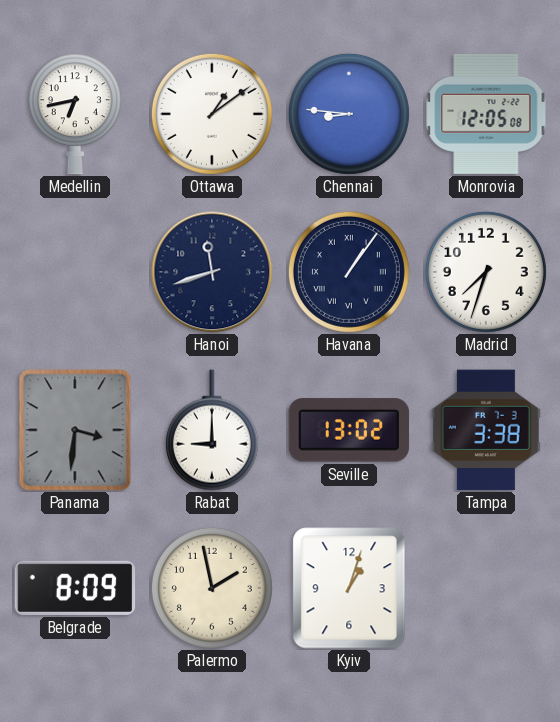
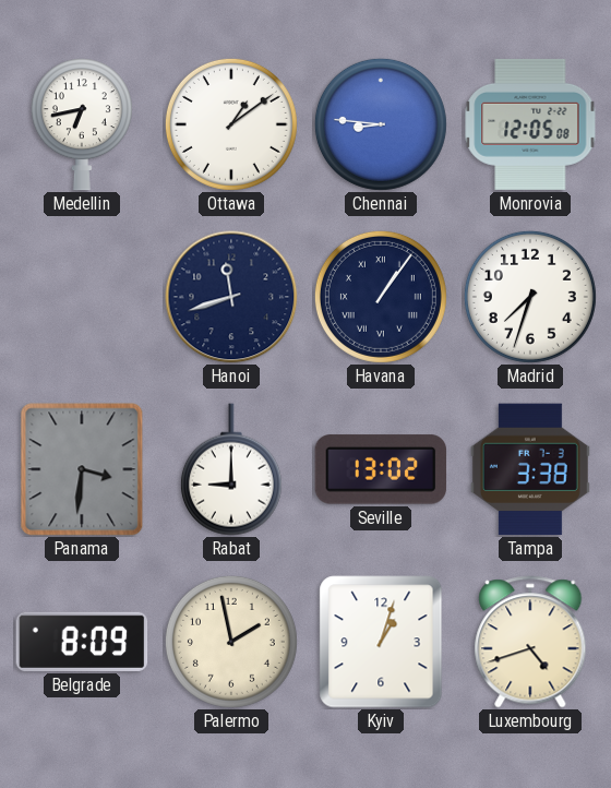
Luxembourg: none -> 4:42
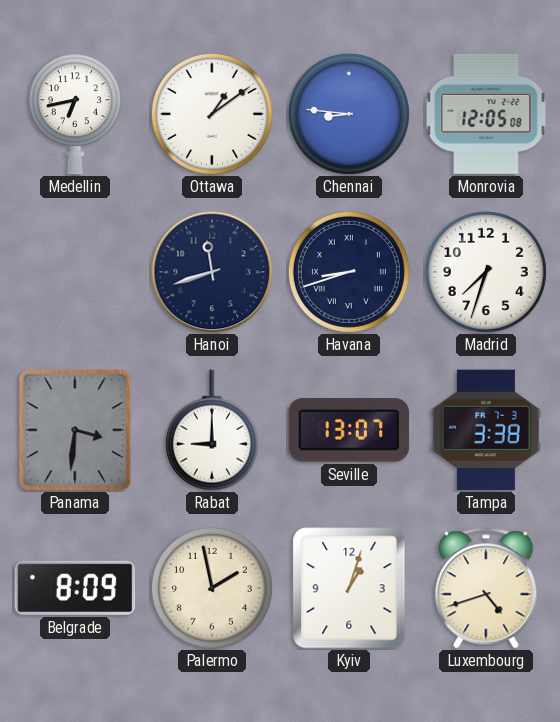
Havana: 1:06 -> 8:42
Seville: 13:02 -> 13:07
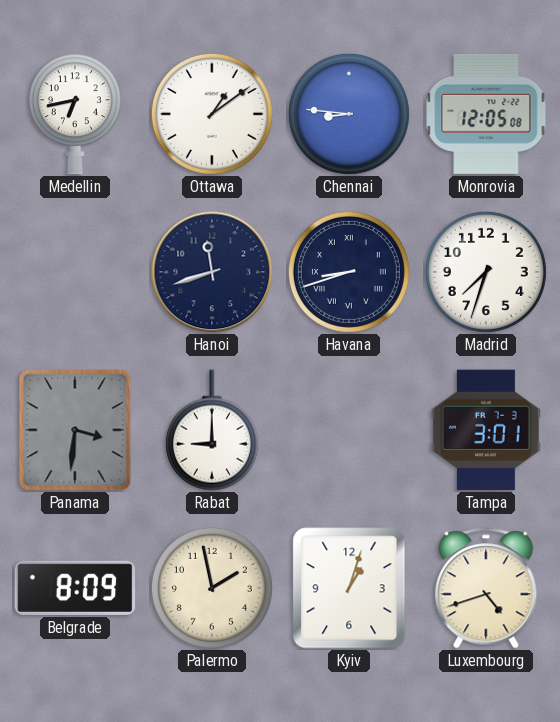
Seville: 13:07 -> none
Tampa: 3:38 -> 3:01
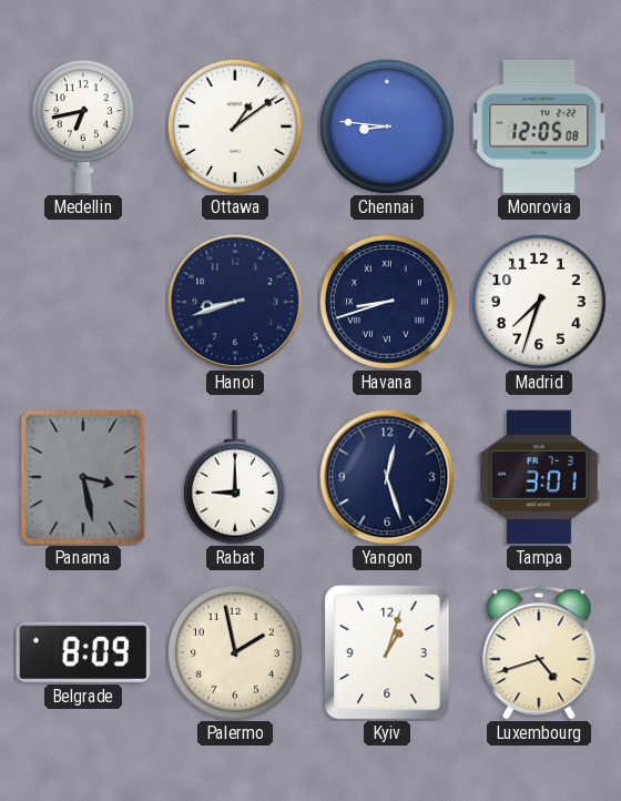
Hanoi: 11:42 -> 8:42
Panama: 3:31 -> 3:28
Yangon: none -> 12:27
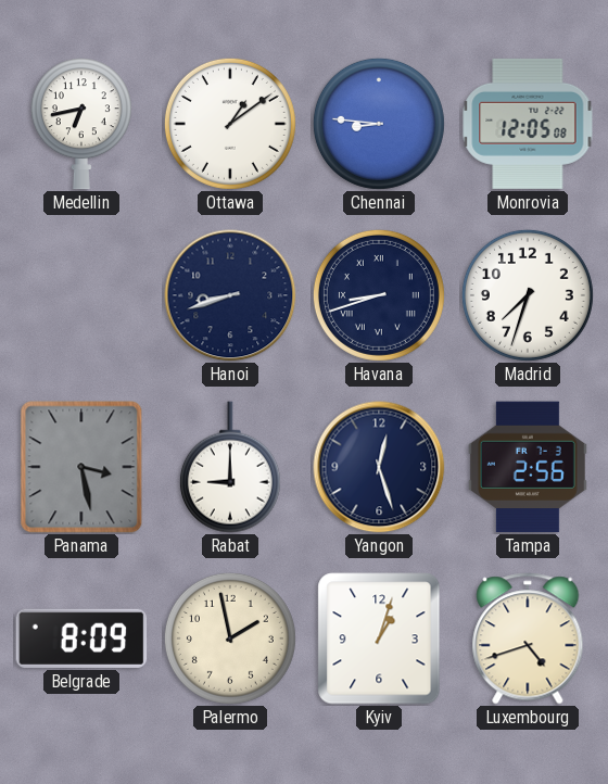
Tampa: 3:01 -> 2:56
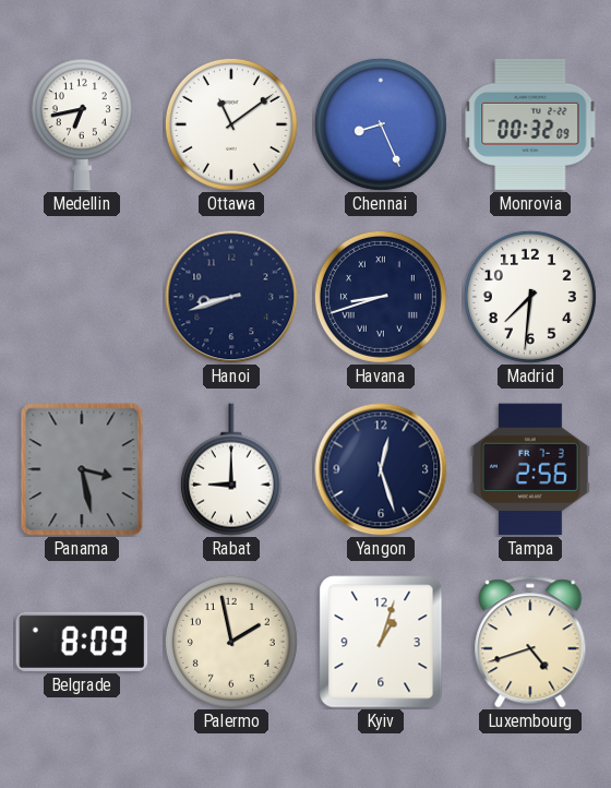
Ottawa: 1:09 -> 11:09
Chennai: 8:46 -> 8:26
Monrovia: 12:05 -> 00:32
Madrid: 7:33 -> 7:31
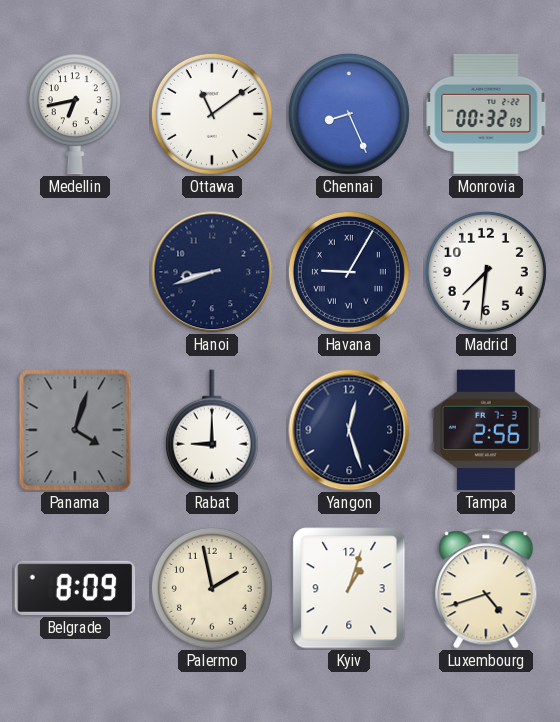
Havana: 8:42 -> 9:05
Panama: 3:28 -> 4:03
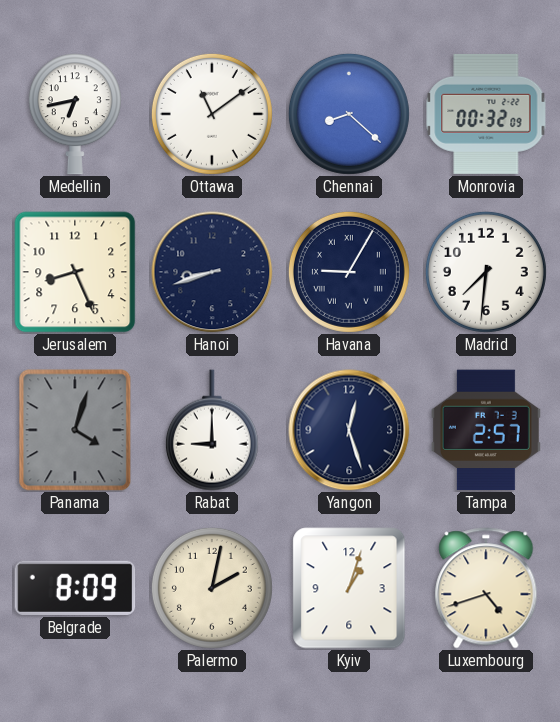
Chennai: 8:26 -> 8:22
Jerusalem: none -> 8:26
Tampa: 2:56 -> 2:57
Palermo: 1:58 -> 2:02
